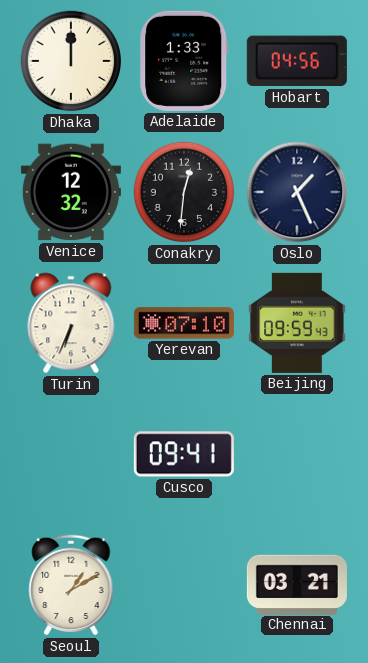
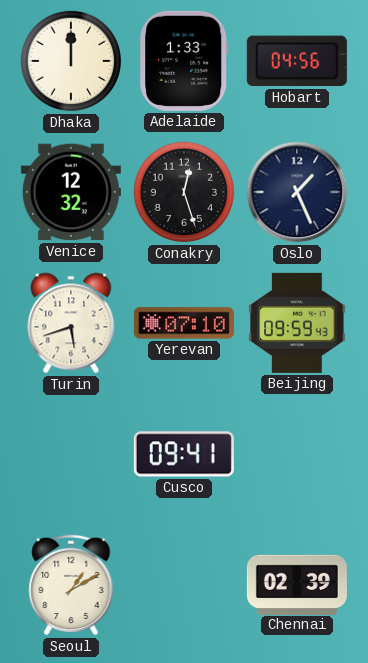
Conakry: 12:31 -> 12:27
Turin: 6:34 -> 5:42
Chennai: 03:21 -> 02:39
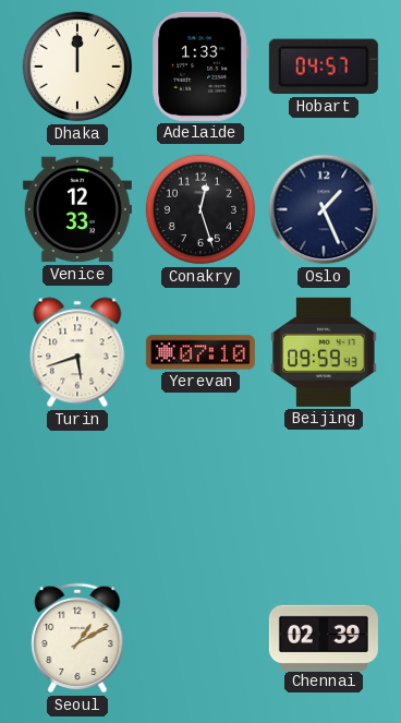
Hobart: 04:56 -> 04:57
Venice: 12:32 -> 12:33
Cusco: 09:41 -> none
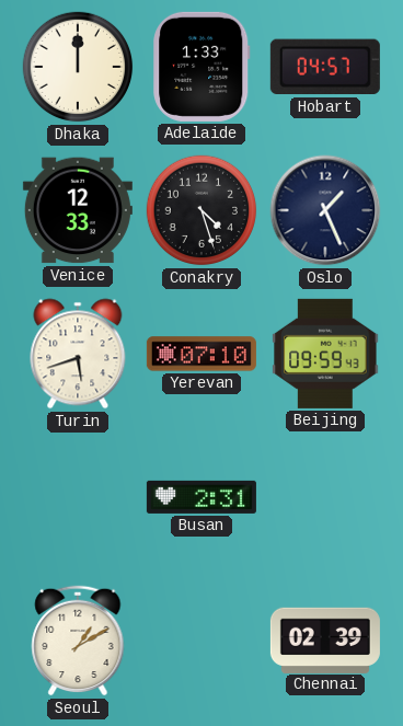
Conakry: 12:27 -> 4:27
Busan: none -> 2:31
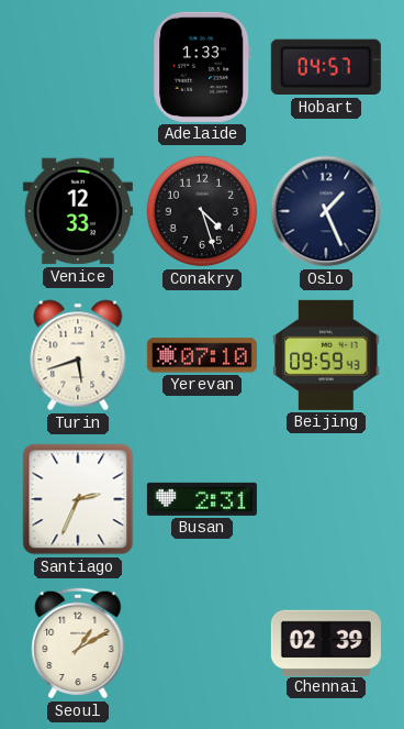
Dhaka: 12:00 -> none
Santiago: none -> 2:34
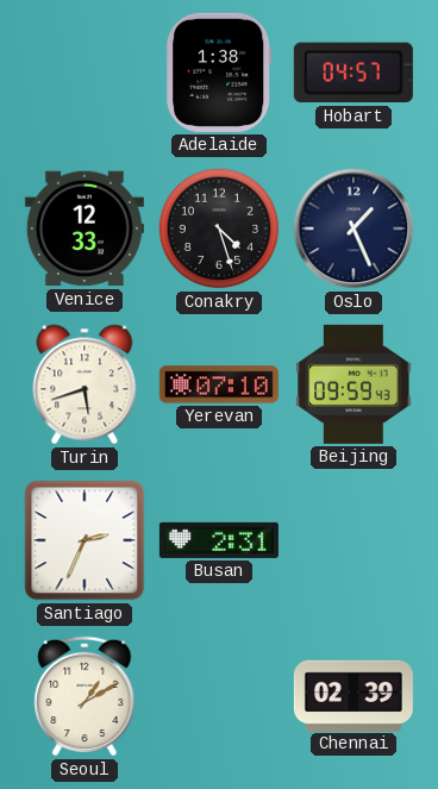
Adelaide: 1:33 -> 1:38
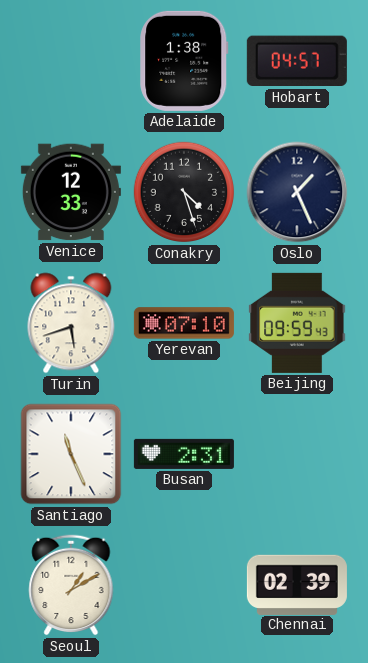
Santiago: 2:34 -> 11:26
